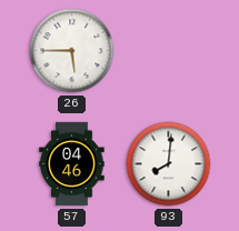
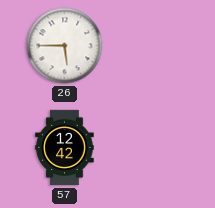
57: 04:46 -> 12:42
93: 8:01 -> none
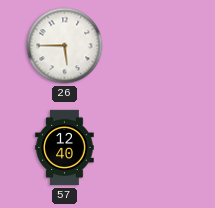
57: 12:42 -> 12:40
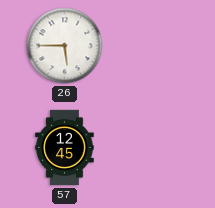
57: 12:40 -> 12:45
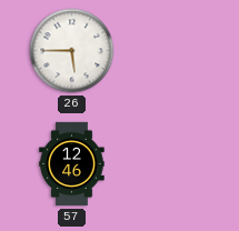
57: 12:45 -> 12:46
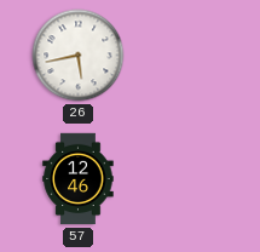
26: 5:45 -> 5:43
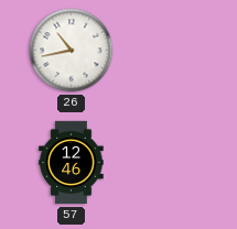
26: 5:43 -> 10:43
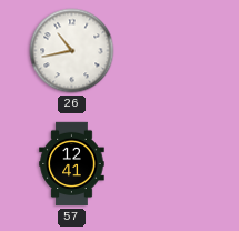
57: 12:46 -> 12:41
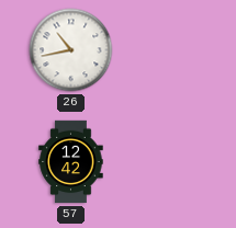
57: 12:41 -> 12:42
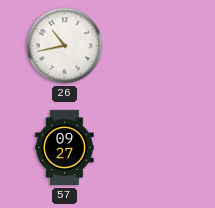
57: 12:42 -> 09:27
